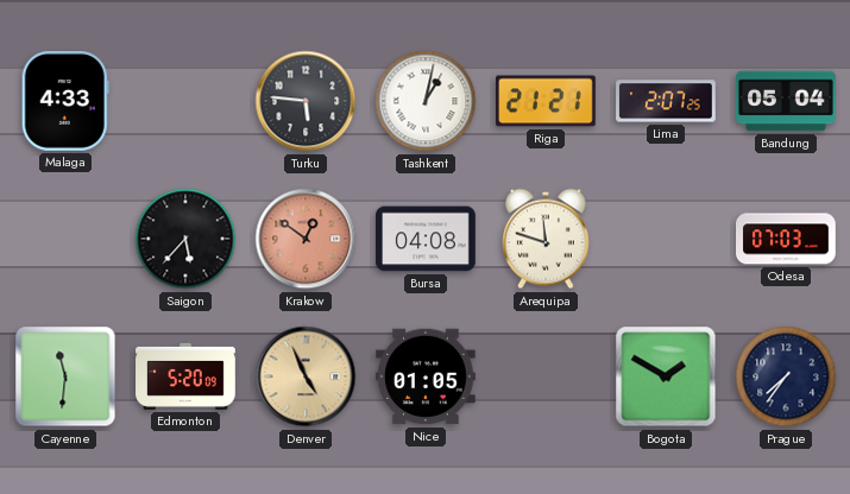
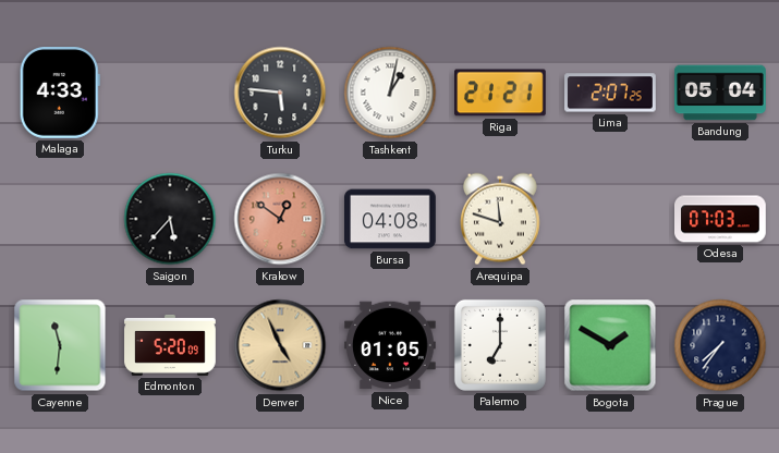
Palermo: none -> 7:00
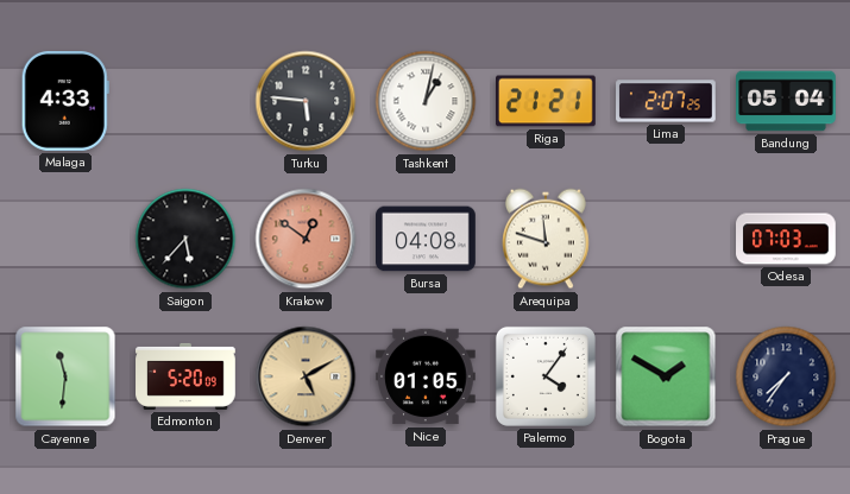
Denver: 4:56 -> 5:10
Palermo: 7:00 -> 4:06
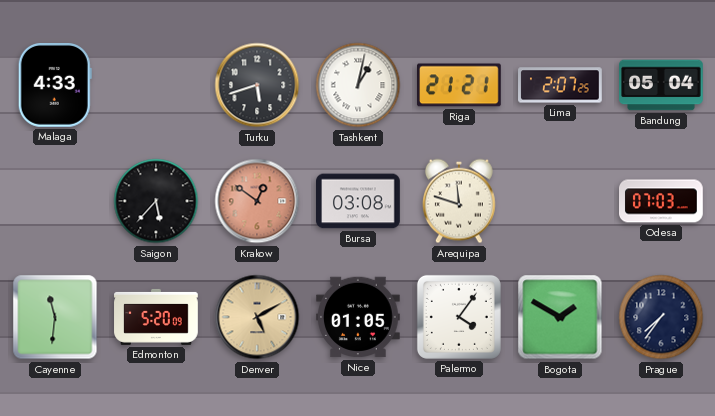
Turku: 5:46 -> 5:42
Bursa: 04:08 -> 03:08
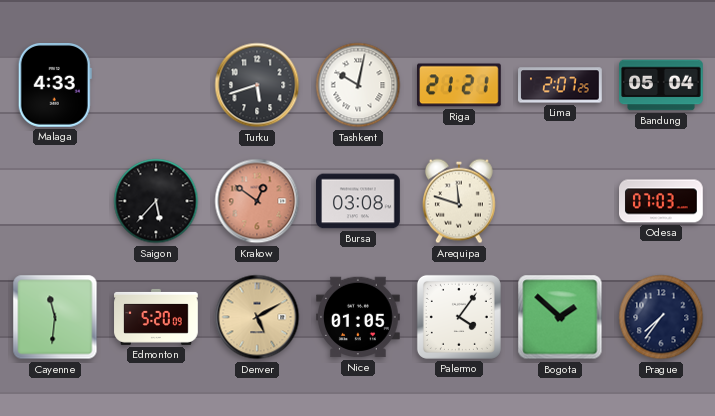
Tashkent: 1:02 -> 10:02
Bogota: 1:50 -> 1:52
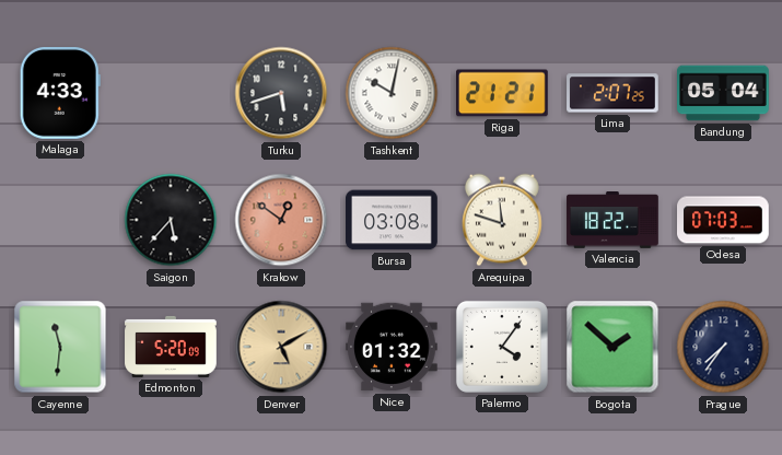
Valencia: none -> 18:22
Nice: 01:05 -> 01:32
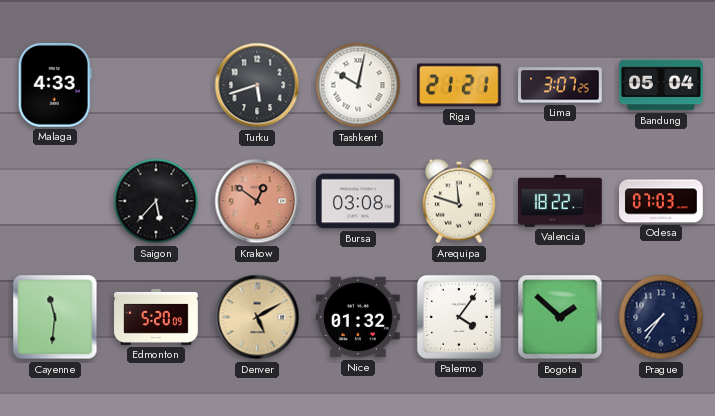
Lima: 2:07 -> 3:07
